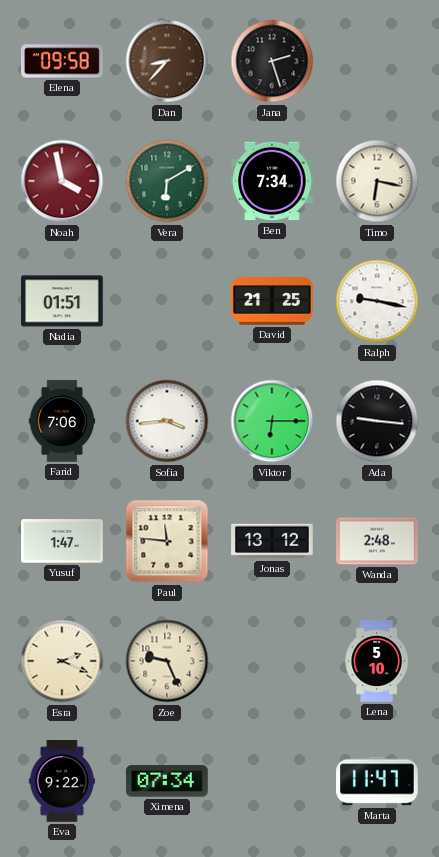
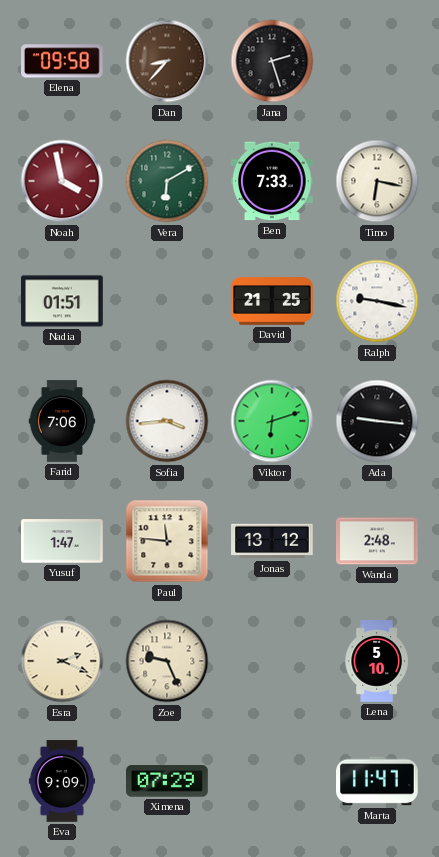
Ben: 7:34 -> 7:33
Viktor: 6:15 -> 6:12
Eva: 9:22 -> 9:09
Ximena: 07:34 -> 07:29
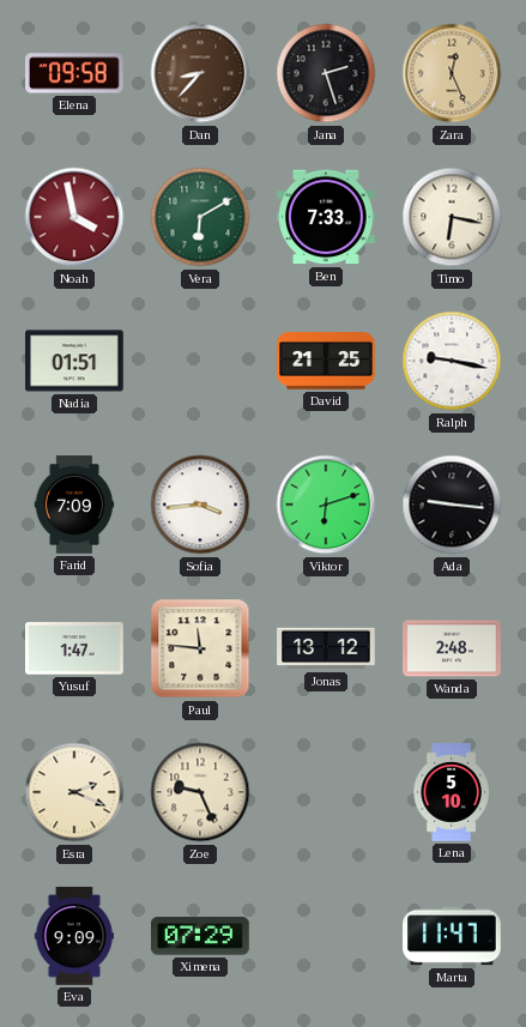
Zara: none -> 12:26
Farid: 7:06 -> 7:09
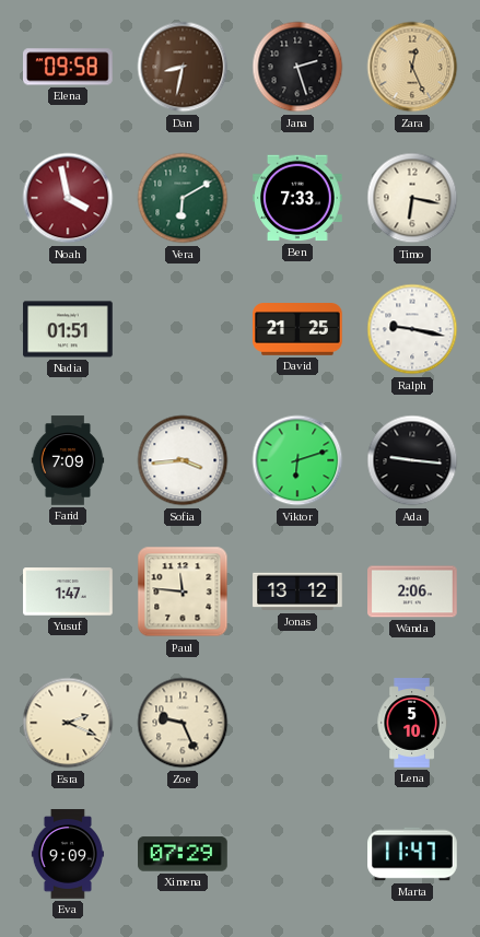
Dan: 8:37 -> 8:32
Wanda: 2:48 -> 2:06
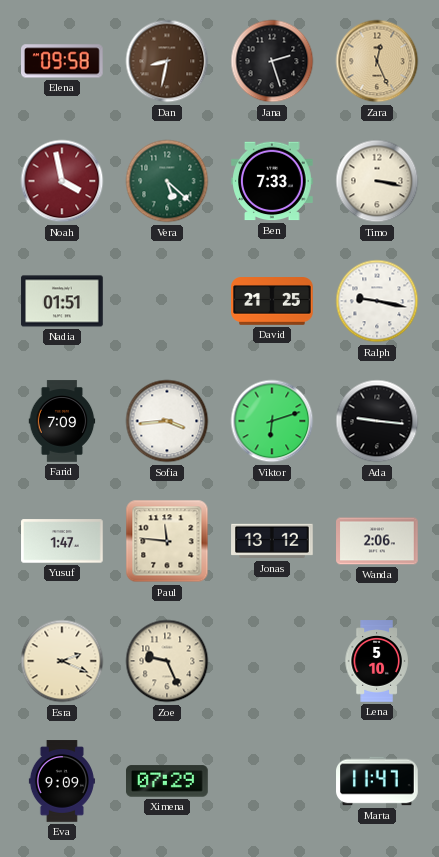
Vera: 6:10 -> 5:22
Timo: 6:17 -> 3:17
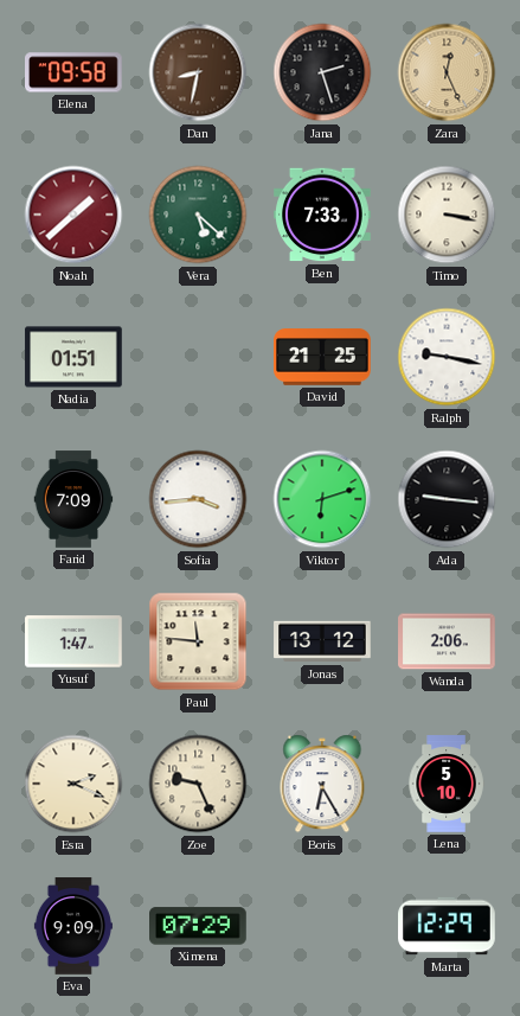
Noah: 3:58 -> 1:38
Boris: none -> 6:25
Marta: 11:47 -> 12:29
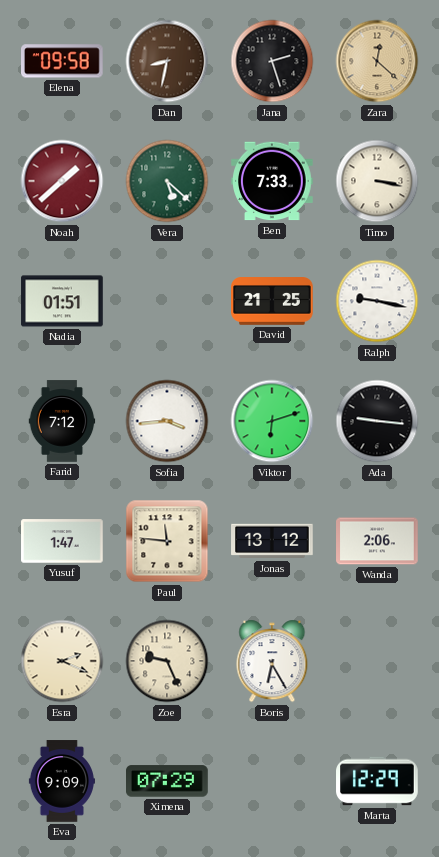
Zara: 12:26 -> 12:22
Farid: 7:09 -> 7:12
Lena: 5:10 -> none
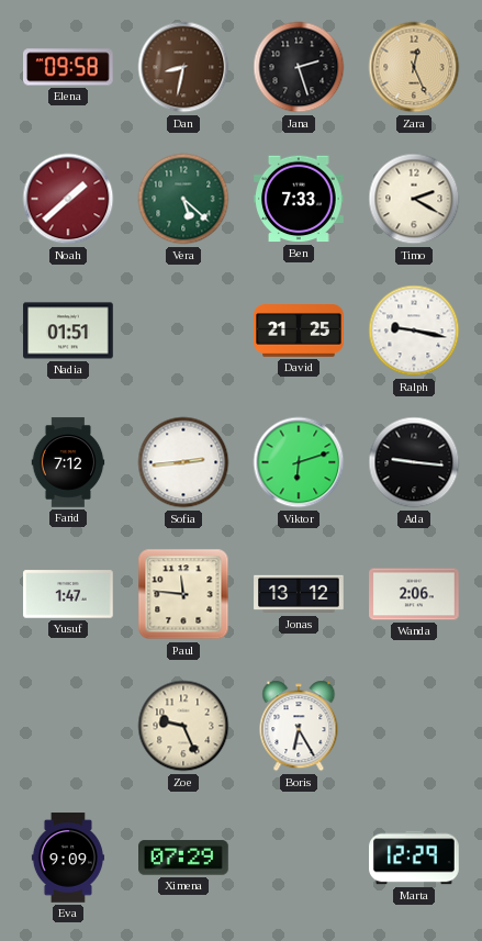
Zara: 12:22 -> 12:26
Timo: 3:17 -> 2:20
Sofia: 3:44 -> 2:44
Esra: 2:19 -> none
